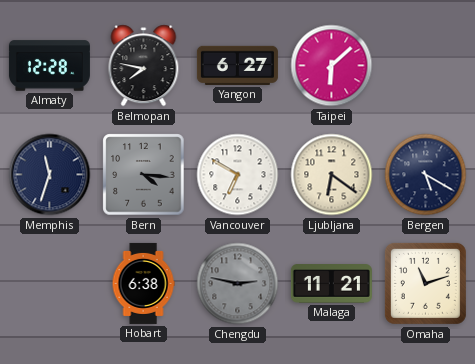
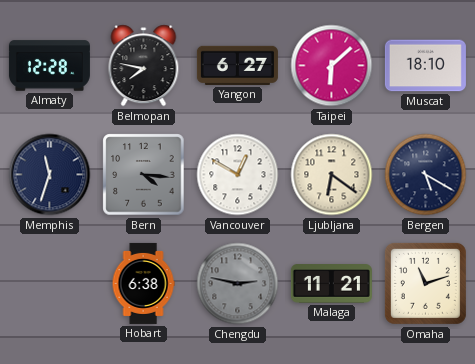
Muscat: none -> 18:10
Vancouver: 6:50 -> 12:50
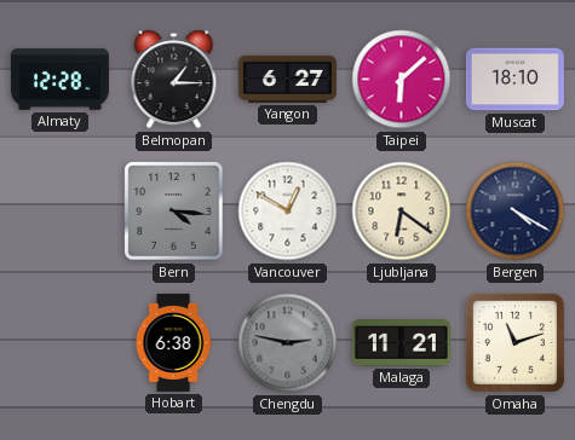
Belmopan: 7:47 -> 1:15
Memphis: 11:33 -> none
Bergen: 5:20 -> 4:20
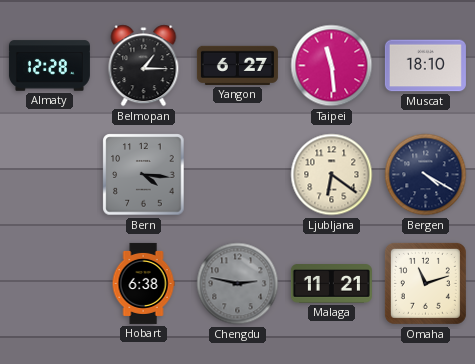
Taipei: 6:08 -> 11:29
Vancouver: 12:50 -> none
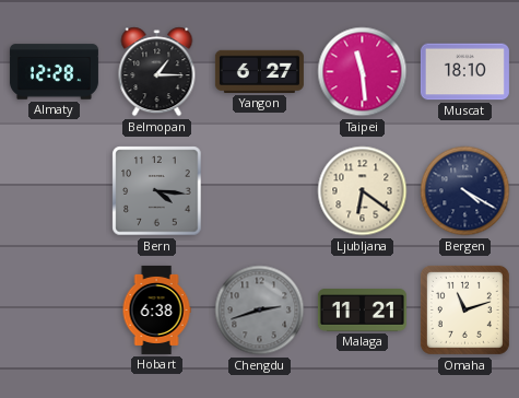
Chengdu: 2:47 -> 2:42
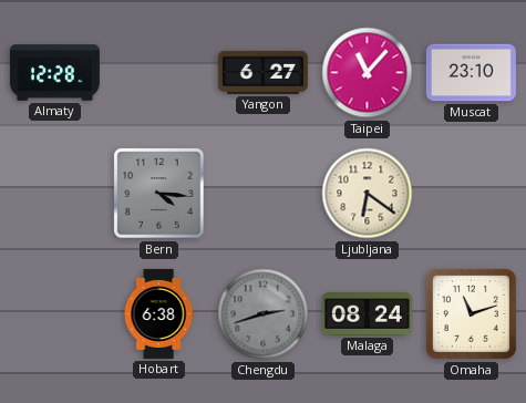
Belmopan: 1:15 -> none
Taipei: 11:29 -> 11:07
Muscat: 18:10 -> 23:10
Bergen: 4:20 -> none
Malaga: 11:21 -> 08:24
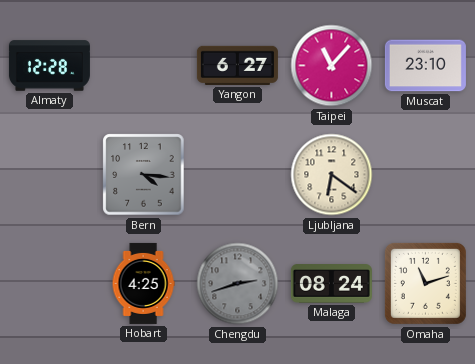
Hobart: 6:38 -> 4:25
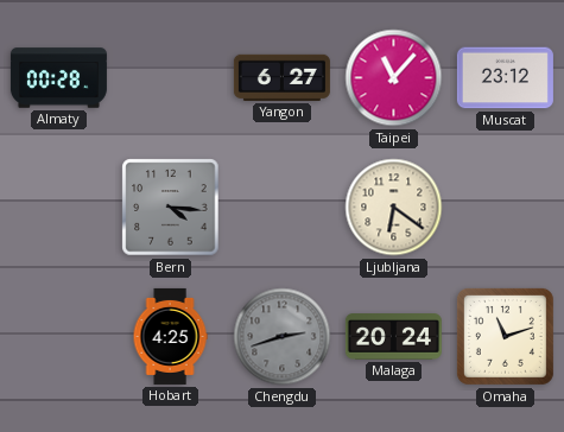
Almaty: 12:28 -> 00:28
Muscat: 23:10 -> 23:12
Malaga: 08:24 -> 20:24
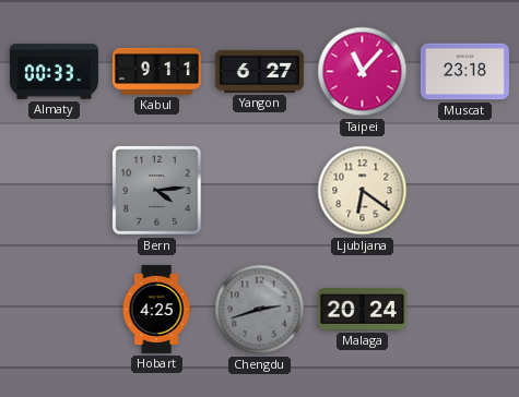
Almaty: 00:28 -> 00:33
Kabul: none -> 9:11
Muscat: 23:12 -> 23:18
Bern: 4:16 -> 4:14
Omaha: 11:12 -> none
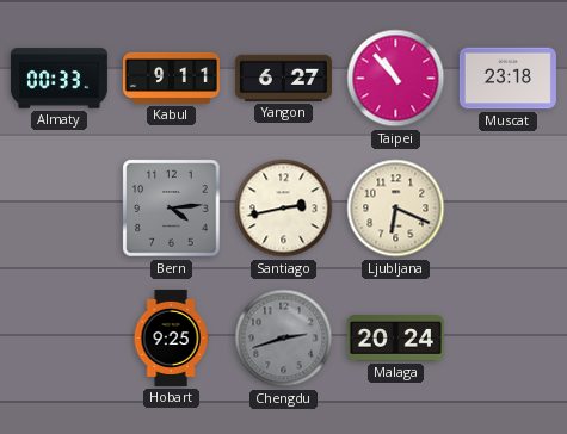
Taipei: 11:07 -> 10:53
Santiago: none -> 2:43
Ljubljana: 6:21 -> 6:19
Hobart: 4:25 -> 9:25
